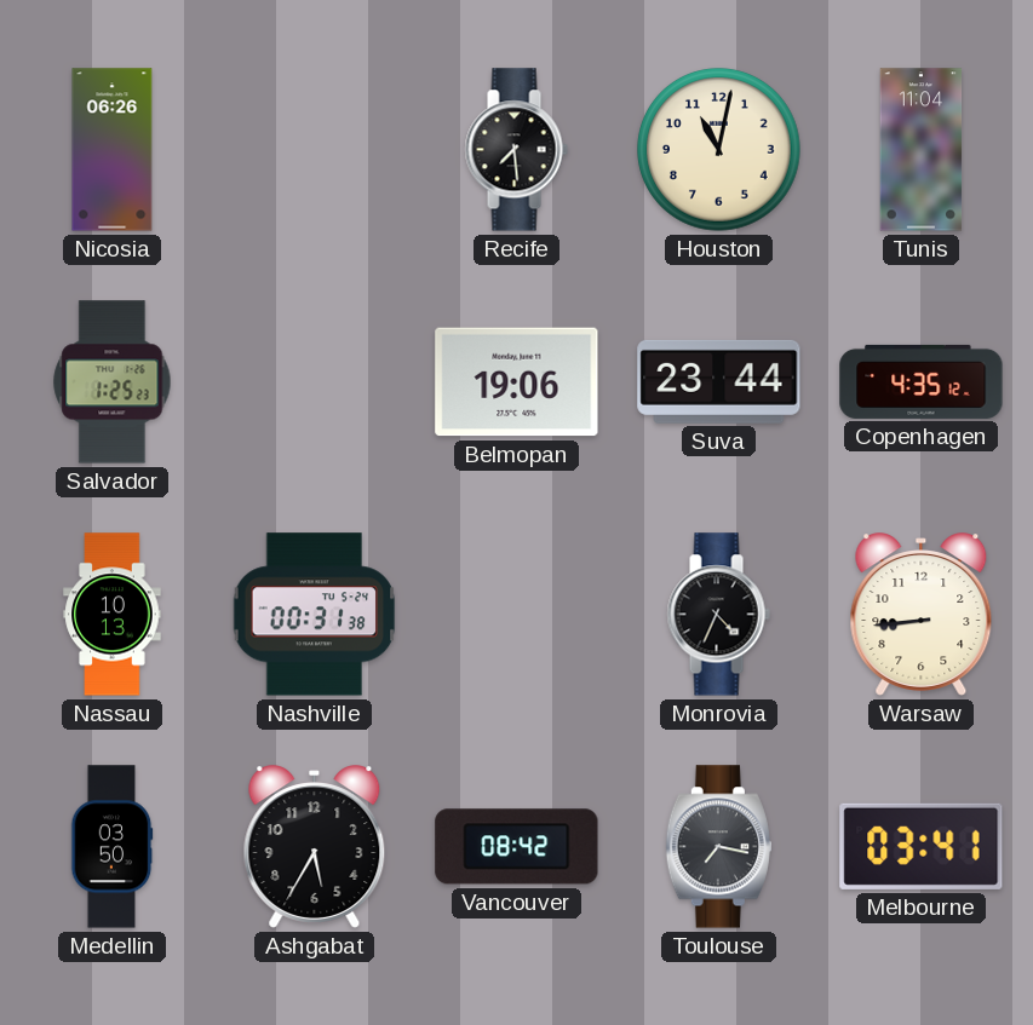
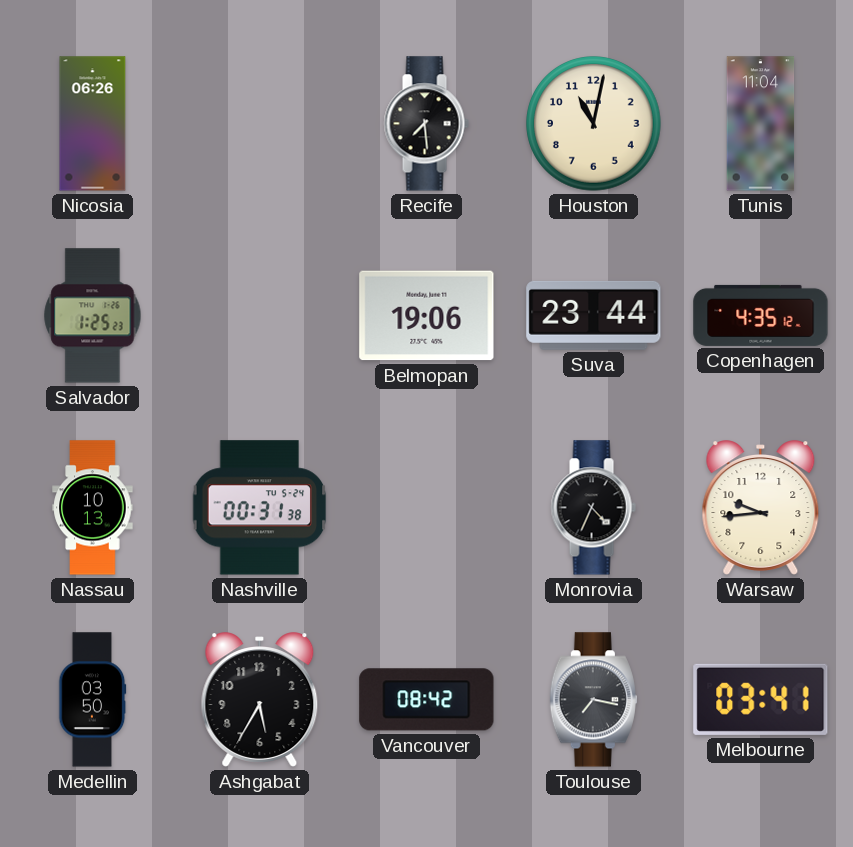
Warsaw: 8:44 -> 9:44
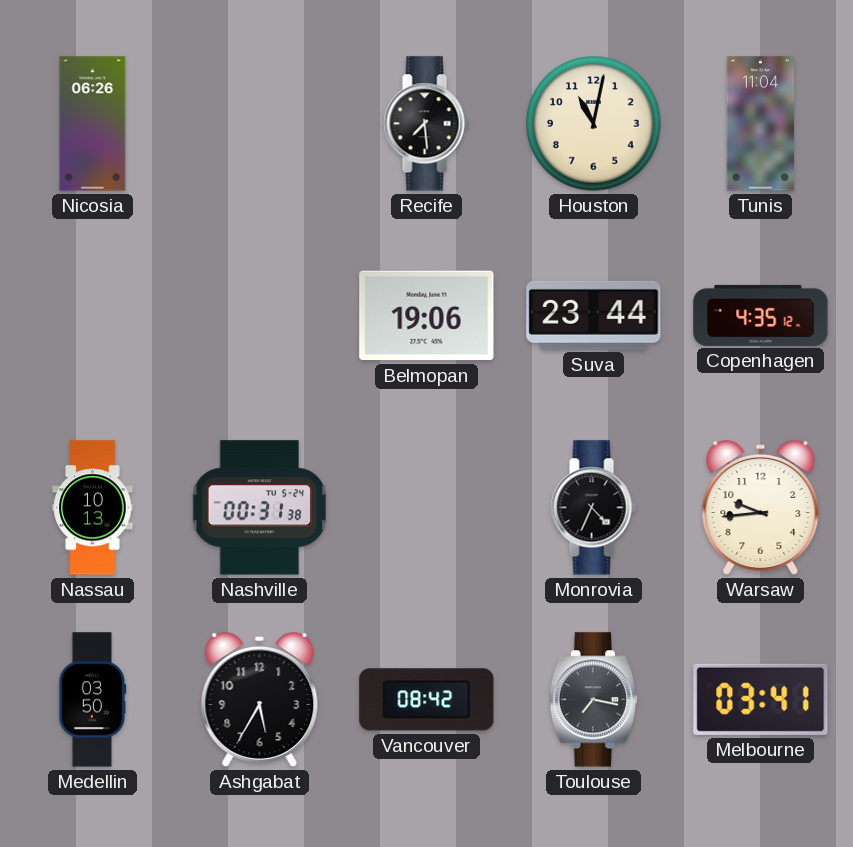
Salvador: 1:25 -> none
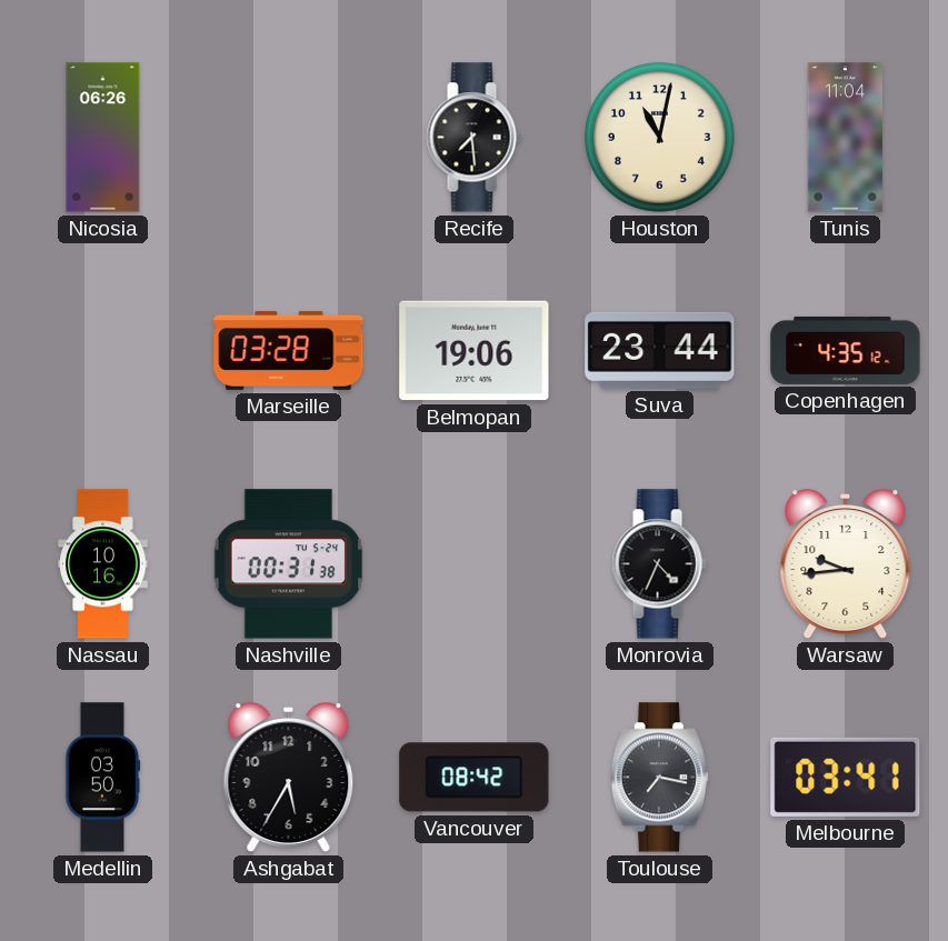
Marseille: none -> 03:28
Nassau: 10:13 -> 10:16
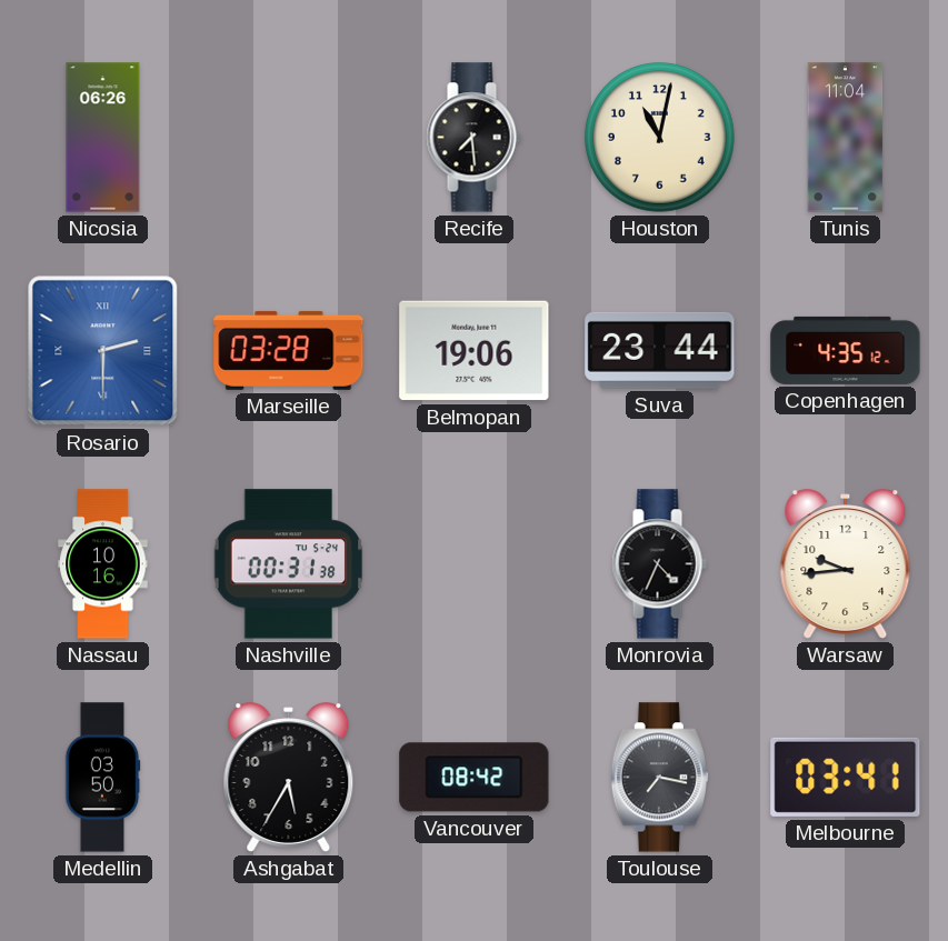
Rosario: none -> 2:30
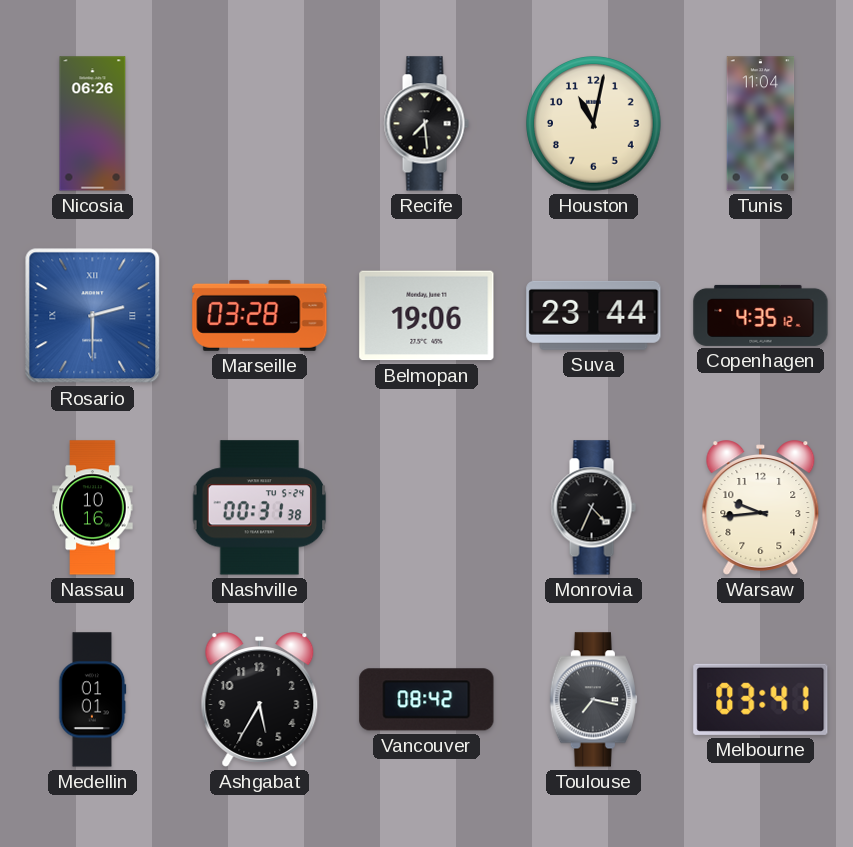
Medellin: 03:50 -> 01:01
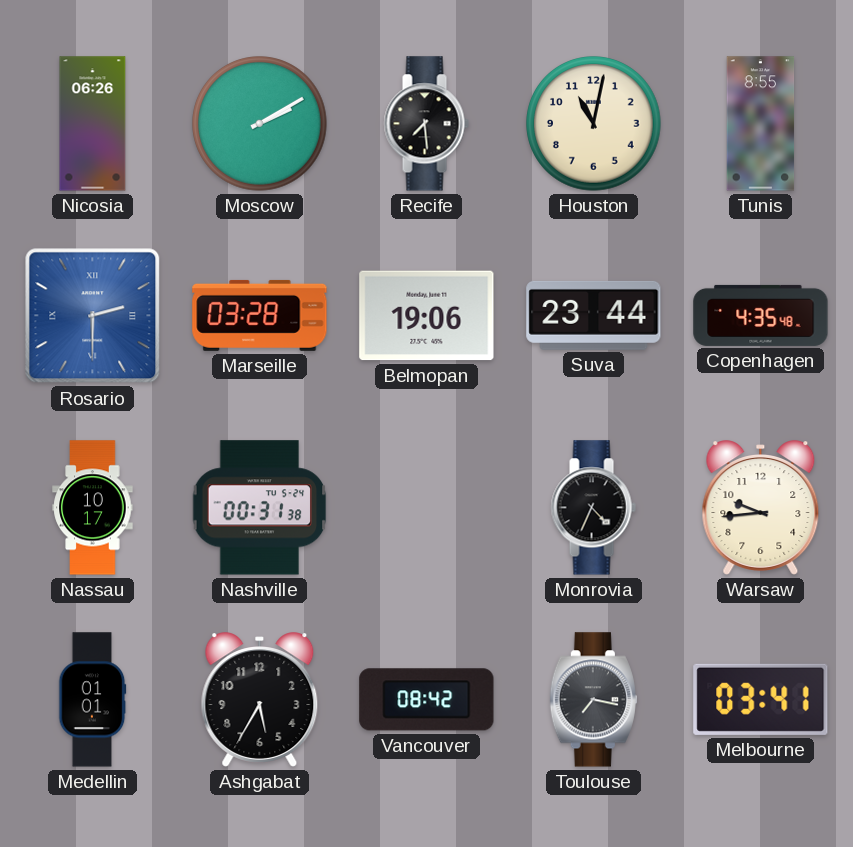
Moscow: none -> 2:10
Tunis: 11:04 -> 8:55
Copenhagen: 4:35:12 -> 4:35:48
Nassau: 10:16 -> 10:17
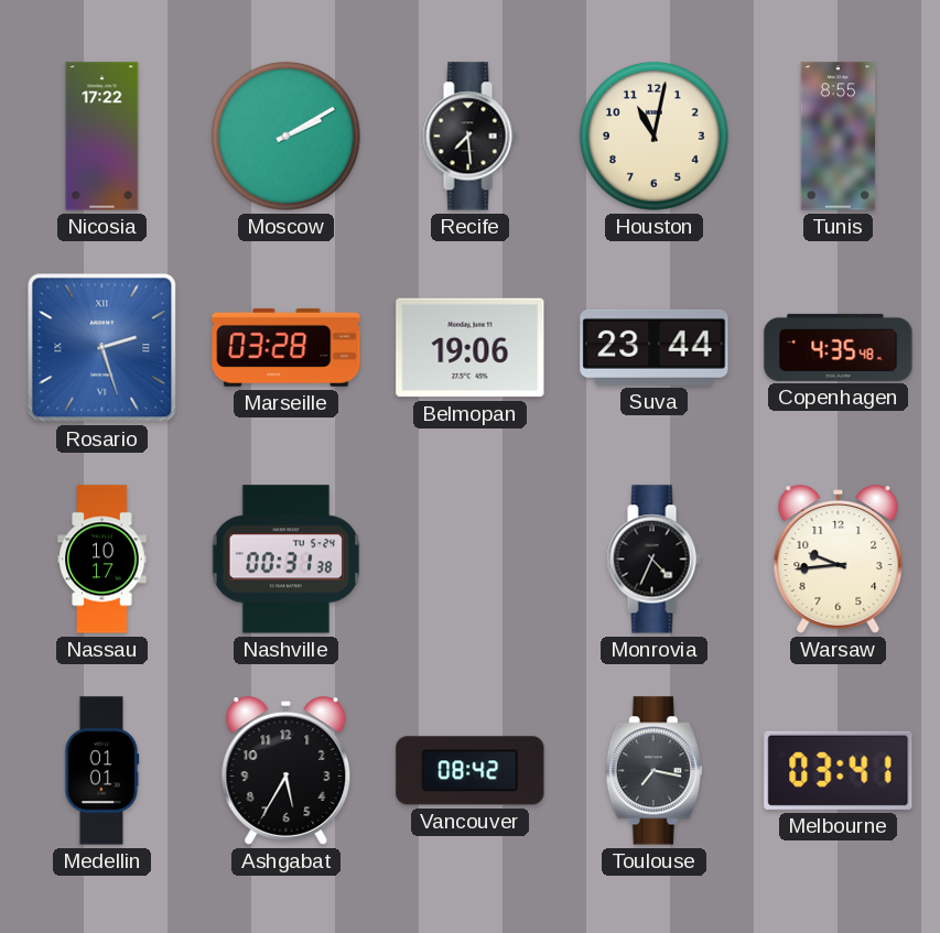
Nicosia: 06:26 -> 17:22
Rosario: 2:30 -> 2:27
